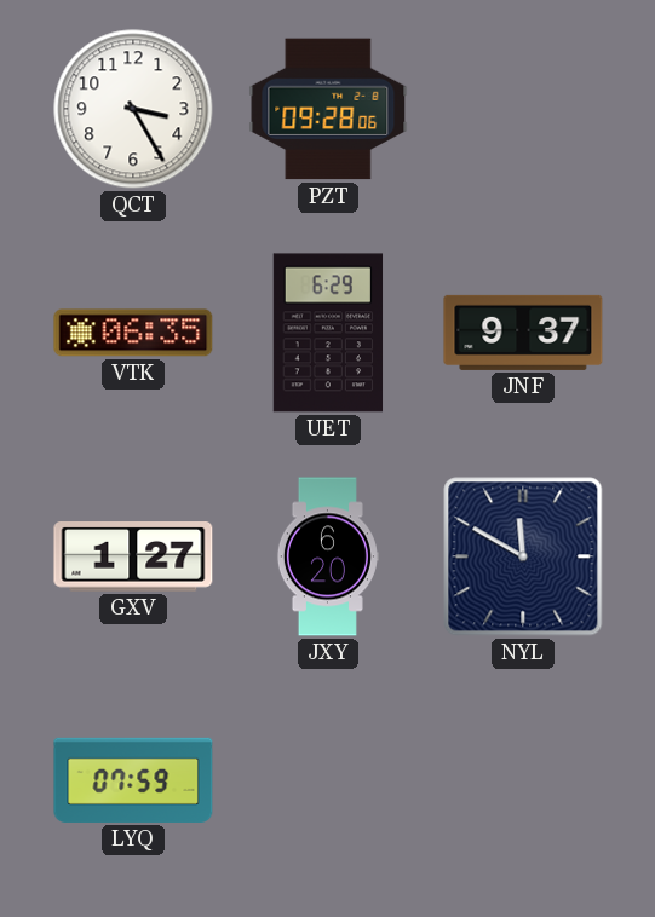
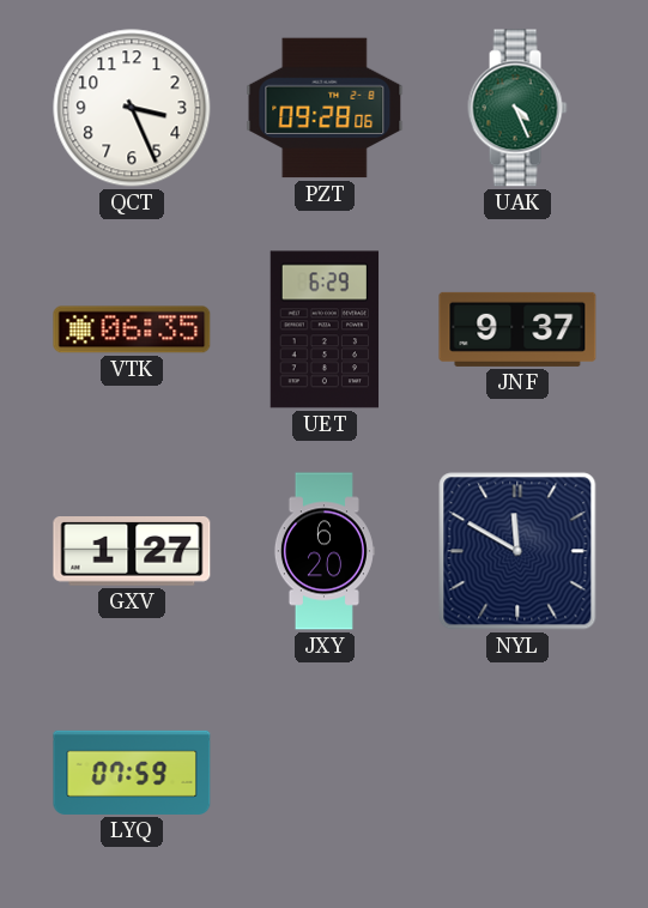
QCT: 3:25 -> 3:26
UAK: none -> 4:26
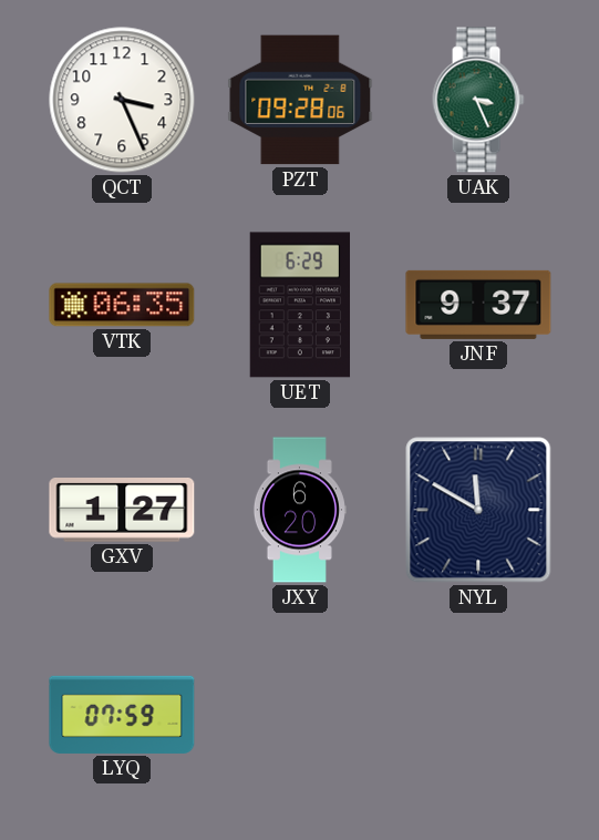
UAK: 4:26 -> 3:26
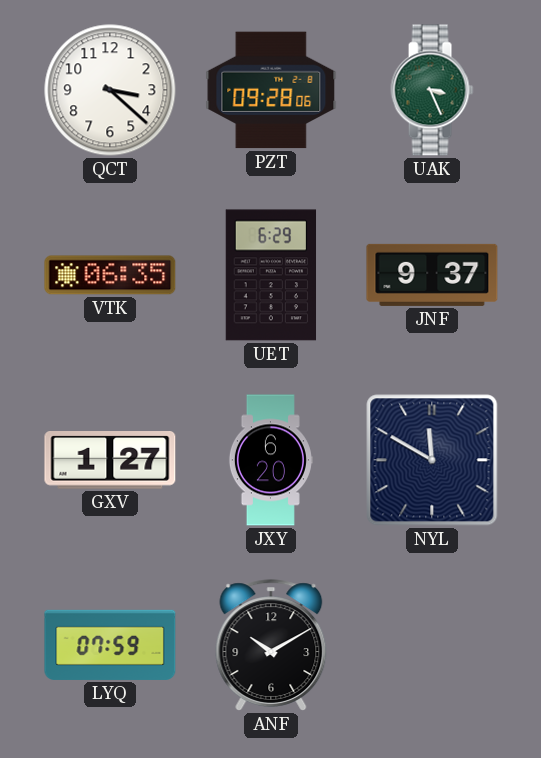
QCT: 3:26 -> 3:22
ANF: none -> 10:10
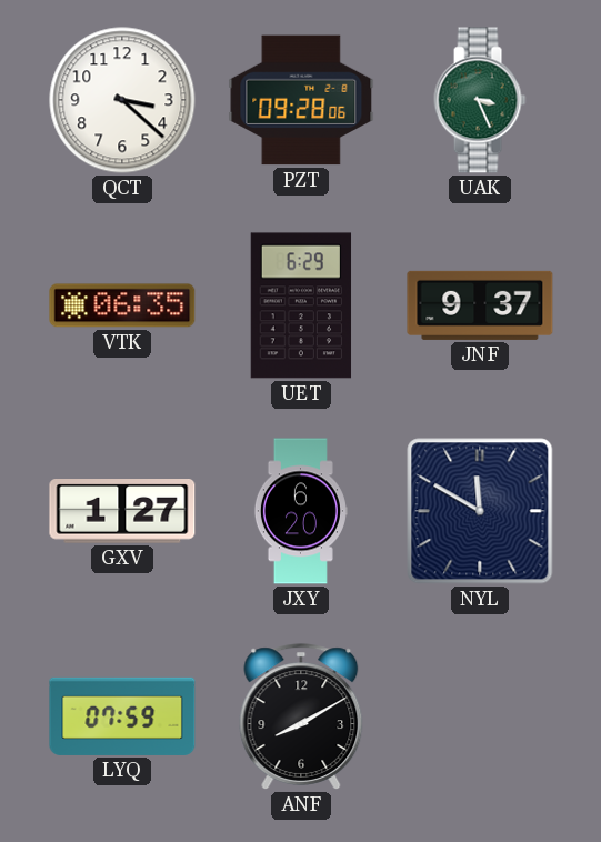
ANF: 10:10 -> 8:10
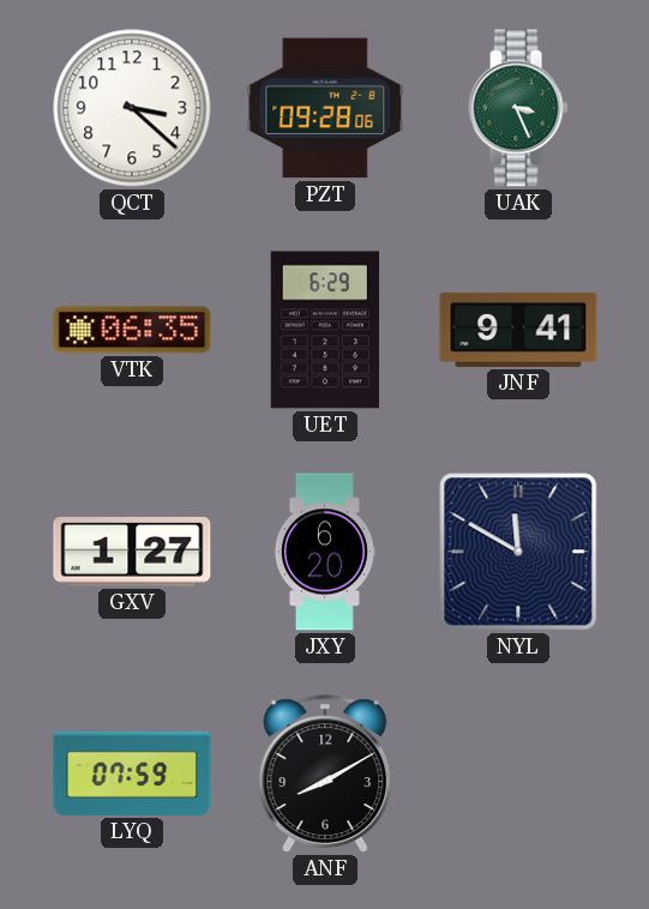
JNF: 9:37 -> 9:41
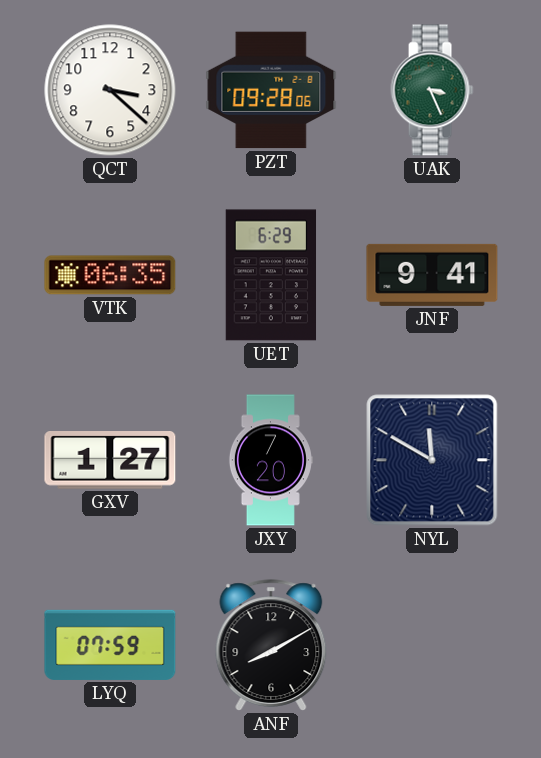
JXY: 6:20 -> 7:20
